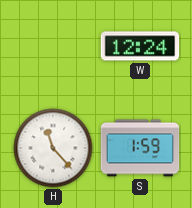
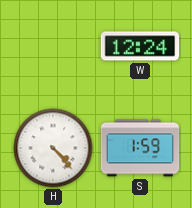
H: 11:23 -> 4:23
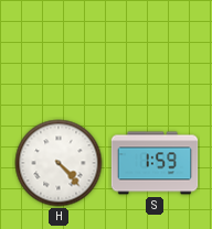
W: 12:24 -> none
